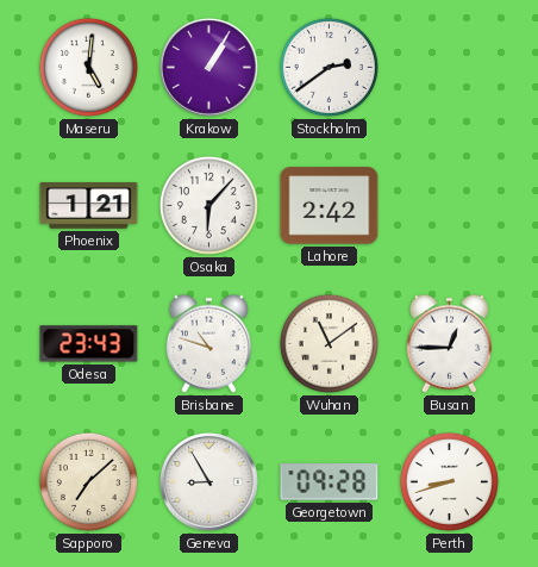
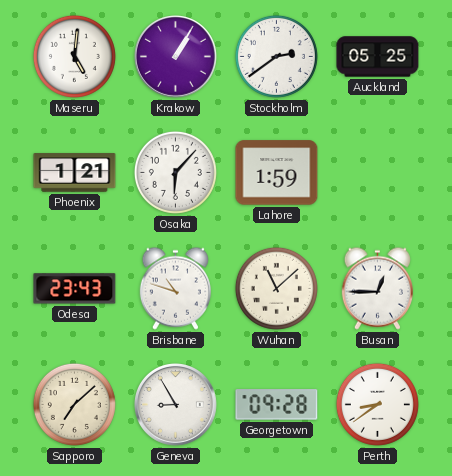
Auckland: none -> 05:25
Lahore: 2:42 -> 1:59
Wuhan: 11:09 -> 11:08
Perth: 8:42 -> 8:39
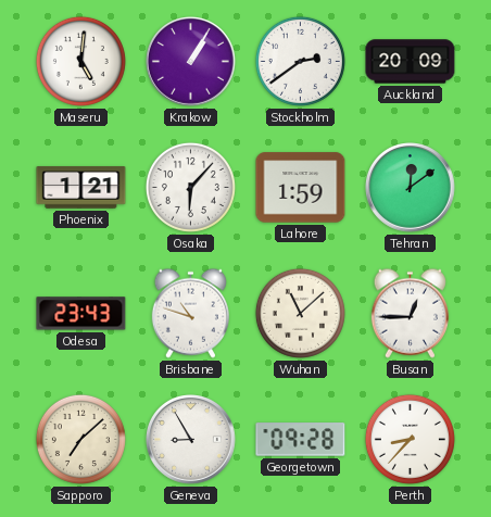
Auckland: 05:25 -> 20:09
Tehran: none -> 12:09
Perth: 8:39 -> 8:37
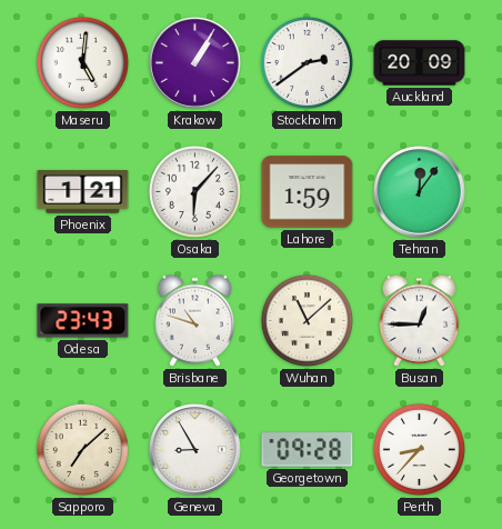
Tehran: 12:09 -> 12:06
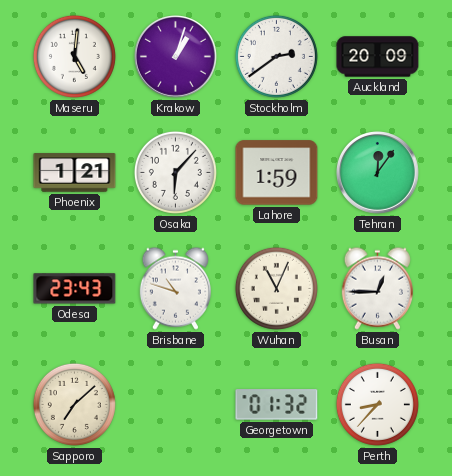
Krakow: 1:05 -> 1:03
Wuhan: 11:08 -> 11:04
Geneva: 8:55 -> none
Georgetown: 09:28 -> 01:32
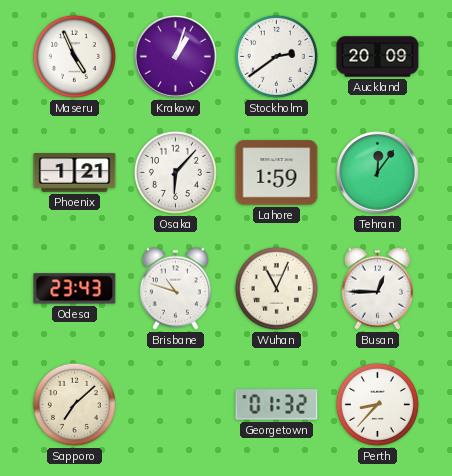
Maseru: 5:01 -> 4:56
